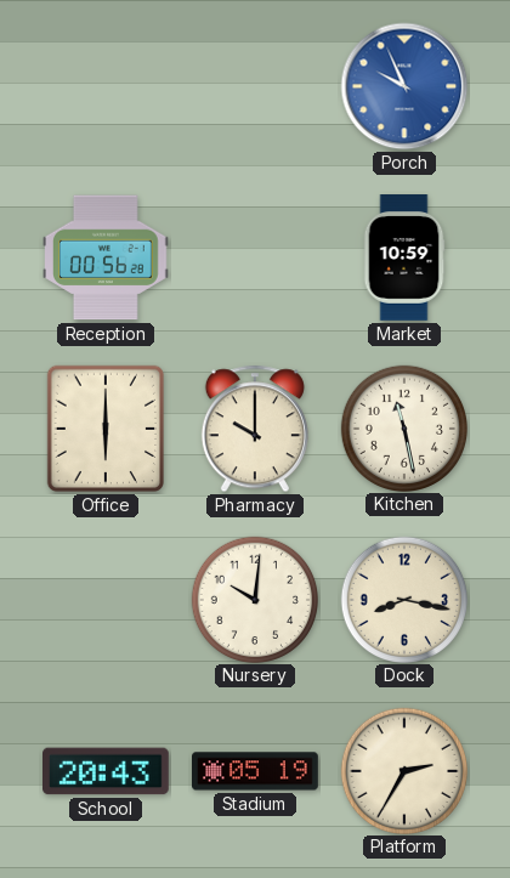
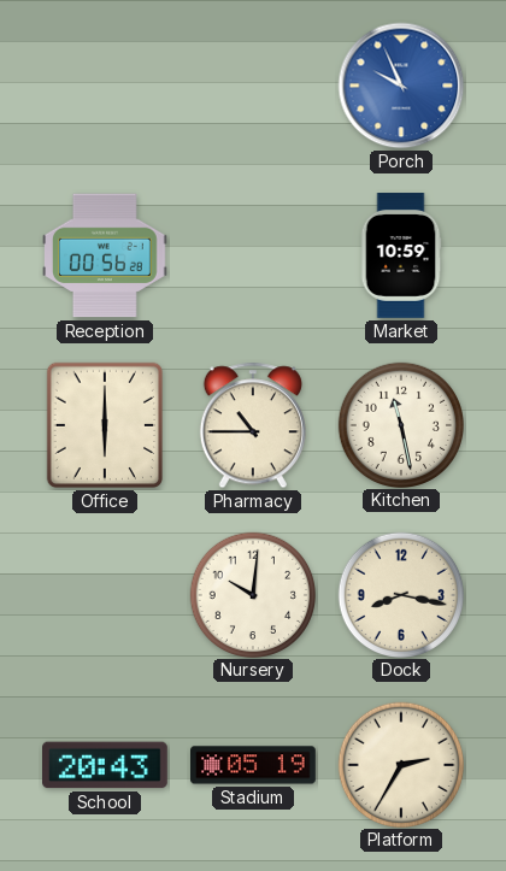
Pharmacy: 10:00 -> 10:45
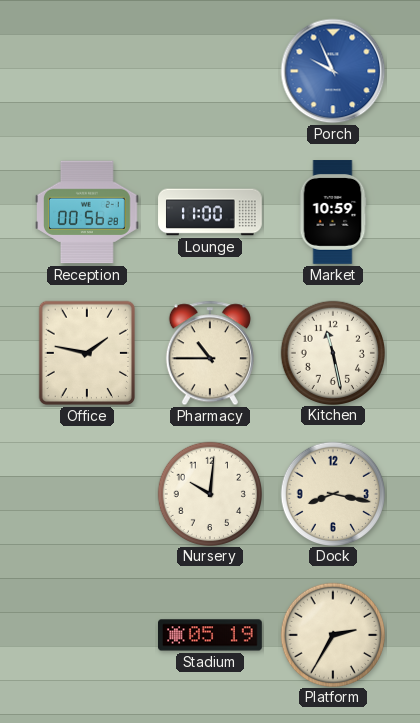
Lounge: none -> 11:00
Office: 6:00 -> 1:47
School: 20:43 -> none
